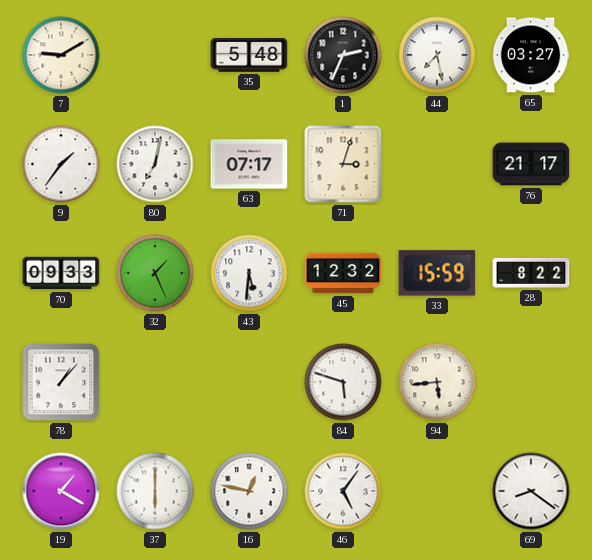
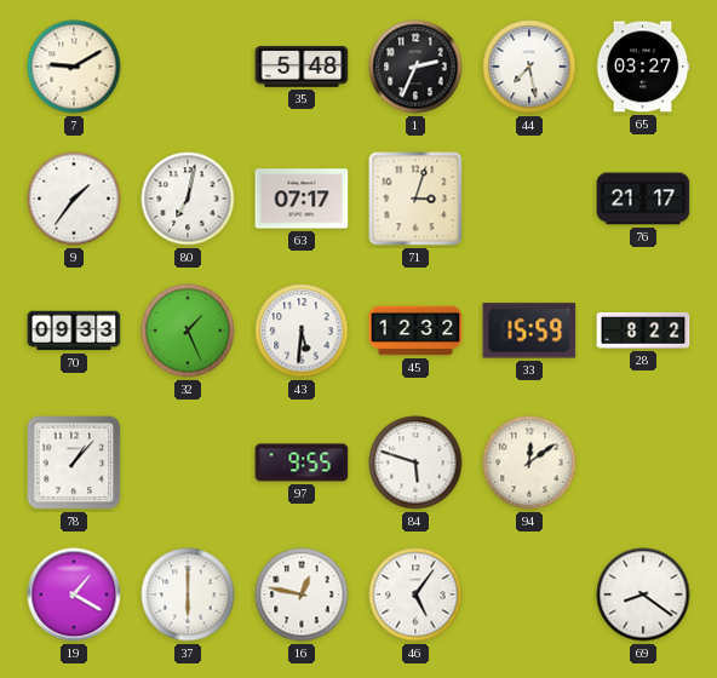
97: none -> 9:55
94: 5:44 -> 12:09
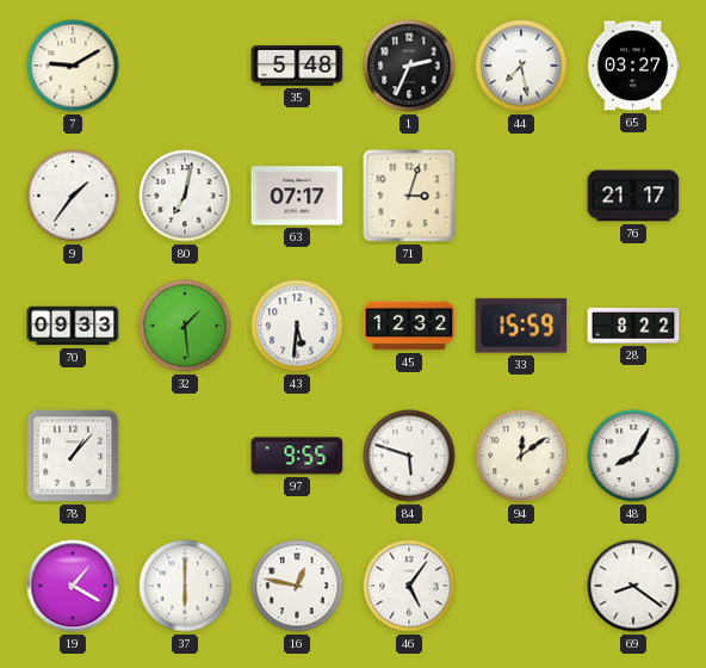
32: 1:26 -> 1:29
48: none -> 8:05
